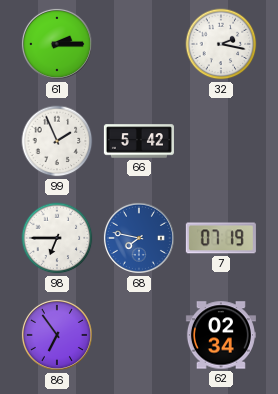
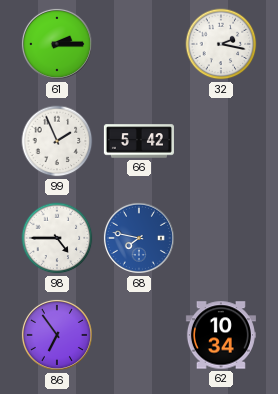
98: 6:45 -> 4:45
7: 07:19 -> none
62: 02:34 -> 10:34
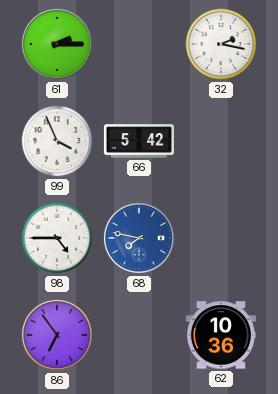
99: 1:56 -> 3:56
62: 10:34 -> 10:36
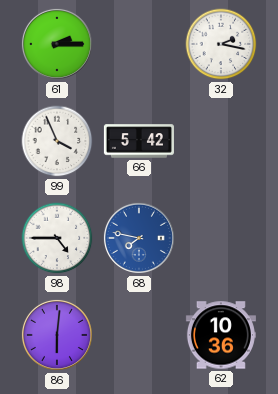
86: 6:54 -> 6:01
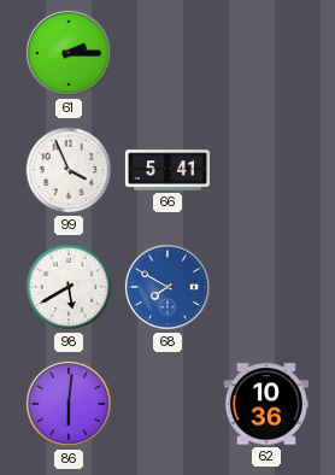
32: 2:17 -> none
66: 5:42 -> 5:41
98: 4:45 -> 5:40
68: 7:47 -> 7:50
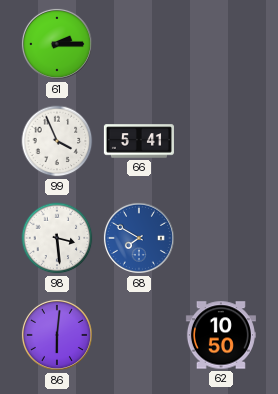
98: 5:40 -> 3:29
62: 10:36 -> 10:50
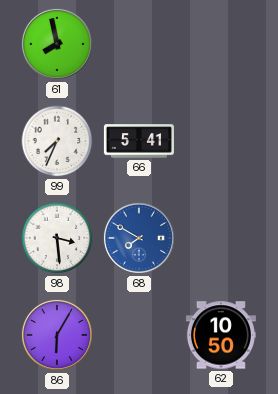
61: 2:15 -> 7:58
99: 3:56 -> 7:34
86: 6:01 -> 6:05
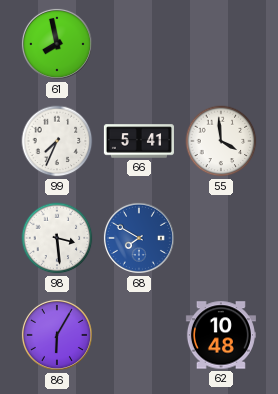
55: none -> 3:59
62: 10:50 -> 10:48
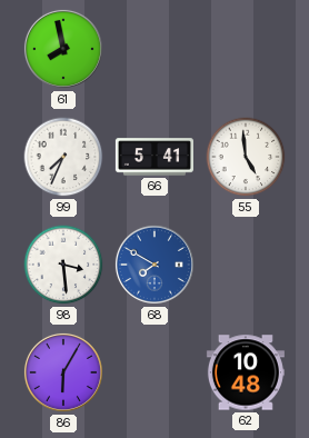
55: 3:59 -> 4:59
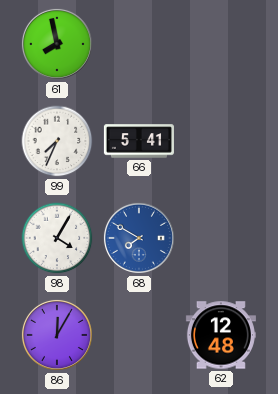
55: 4:59 -> none
98: 3:29 -> 4:05
86: 6:05 -> 12:05
62: 10:48 -> 12:48
